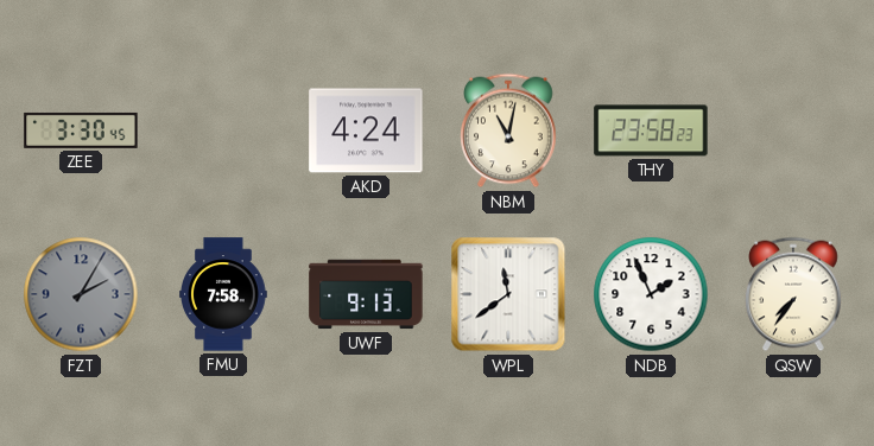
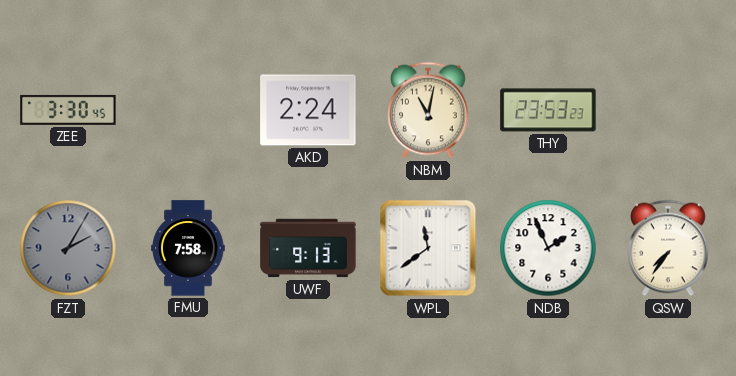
AKD: 4:24 -> 2:24
THY: 23:58 -> 23:53
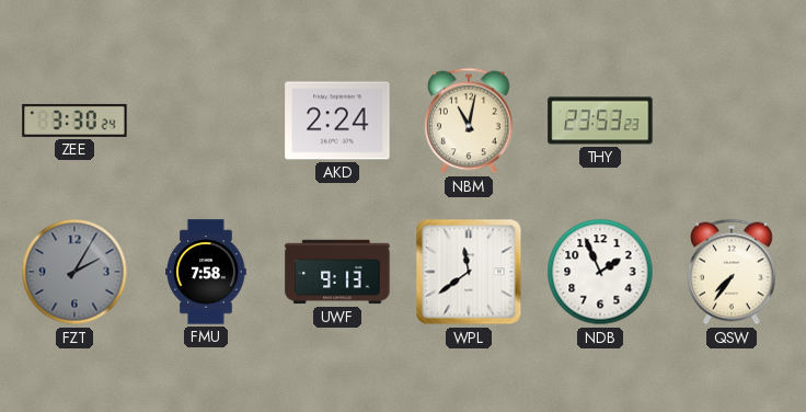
ZEE: 3:30:45 -> 3:30:24
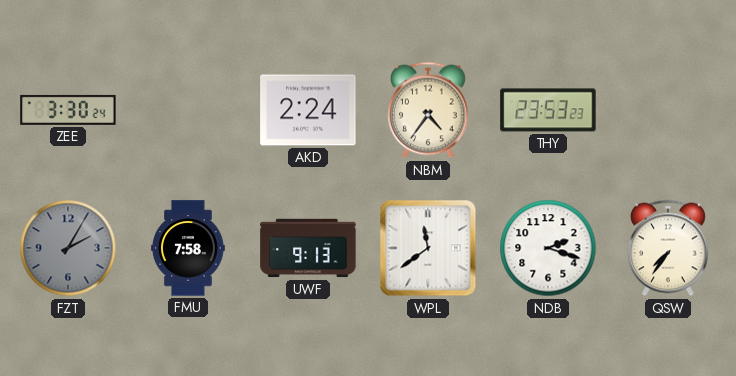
NBM: 11:02 -> 4:36
NDB: 1:56 -> 2:18
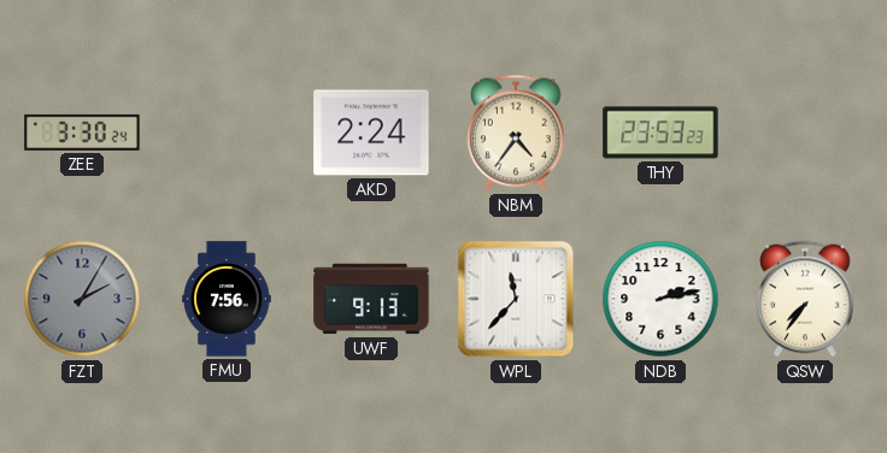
FMU: 7:58 -> 7:56
WPL: 11:39 -> 11:37
NDB: 2:18 -> 2:13
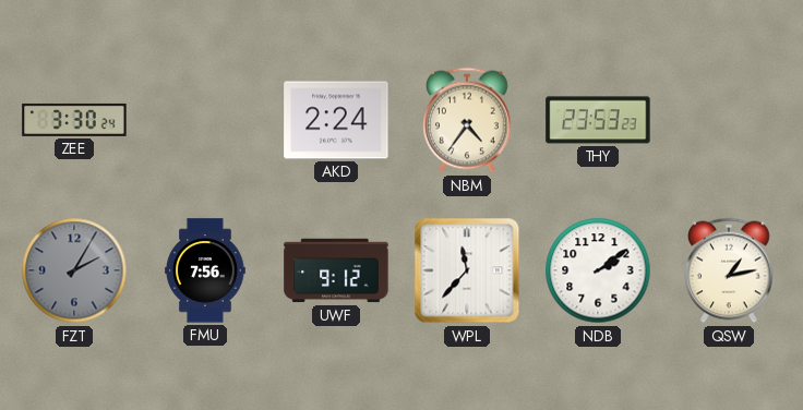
UWF: 9:13 -> 9:12
NDB: 2:13 -> 2:09
QSW: 7:36 -> 1:13
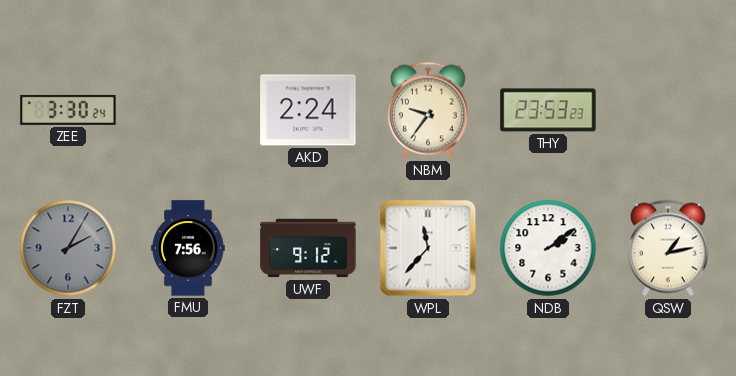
NBM: 4:36 -> 9:36
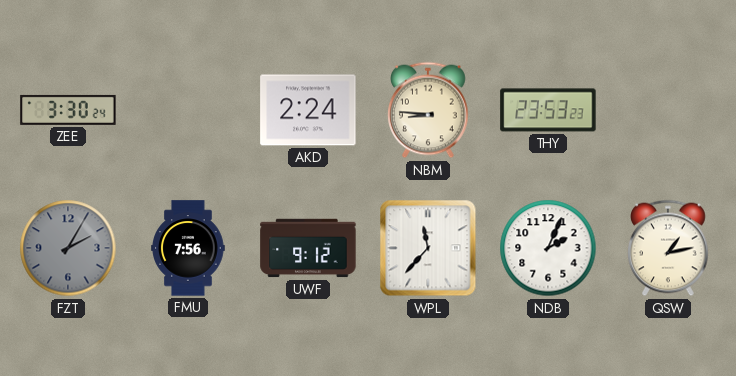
NBM: 9:36 -> 8:46
NDB: 2:09 -> 2:04
